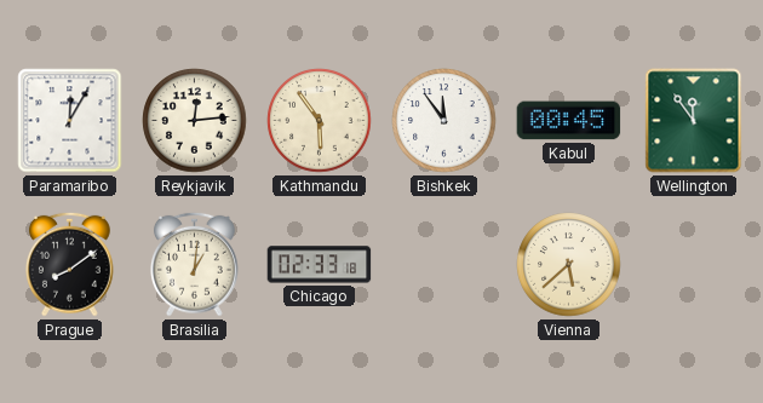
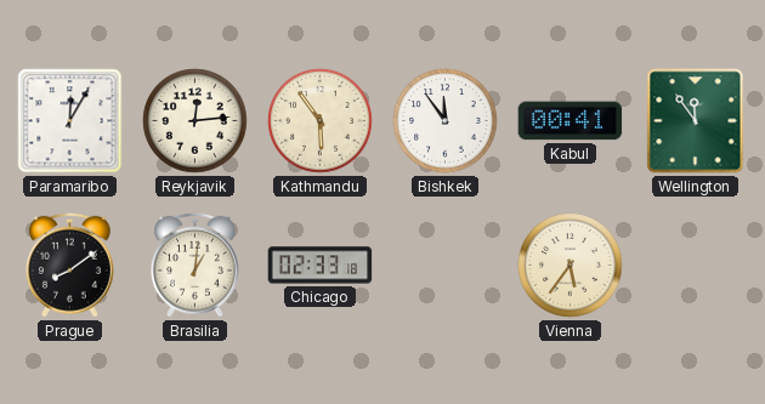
Kabul: 00:45 -> 00:41
Vienna: 5:38 -> 5:36
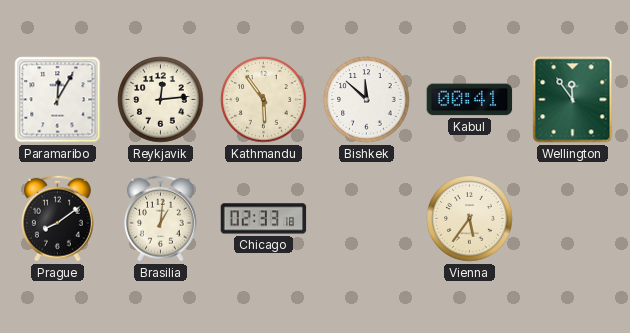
Bishkek: 11:54 -> 11:52
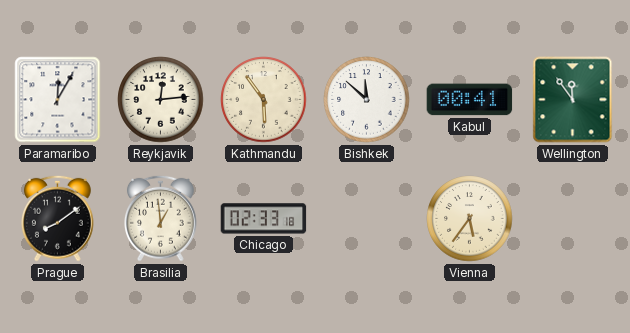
Brasilia: 1:01 -> 12:59
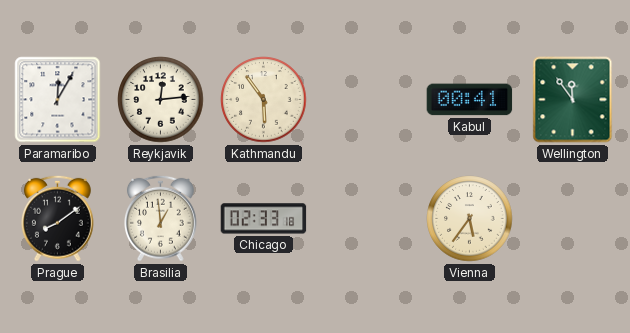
Bishkek: 11:52 -> none
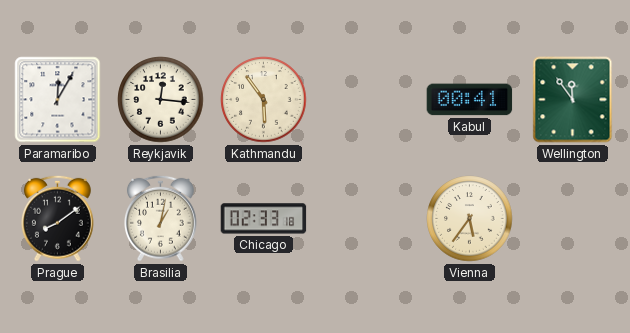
Reykjavik: 12:14 -> 12:16
Brasilia: 12:59 -> 1:02
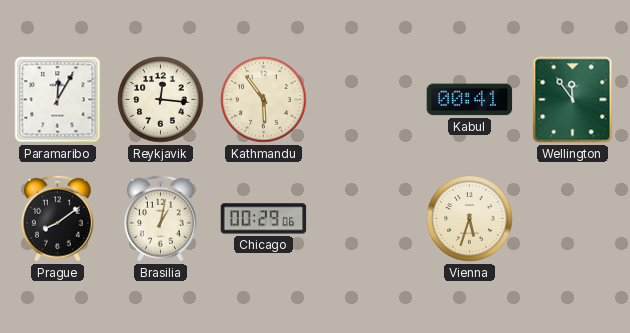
Chicago: 02:33 -> 00:29
Vienna: 5:36 -> 5:33
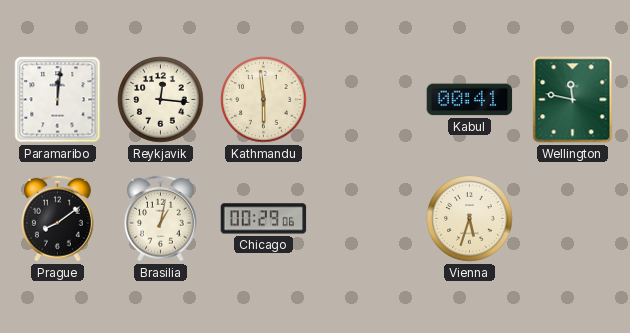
Paramaribo: 12:05 -> 12:01
Kathmandu: 5:54 -> 5:59
Wellington: 11:54 -> 11:47
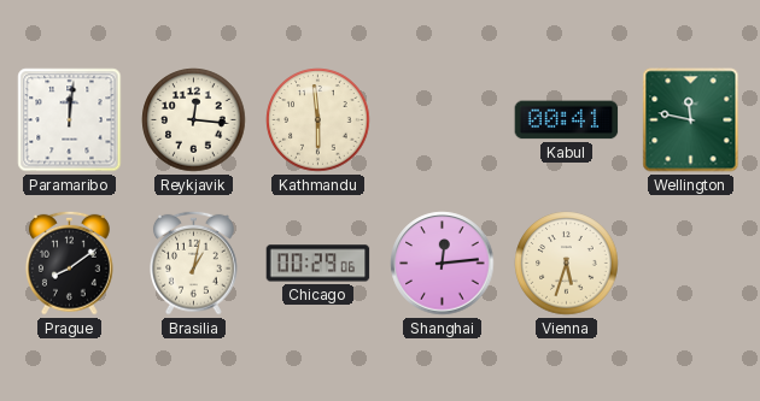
Shanghai: none -> 12:14
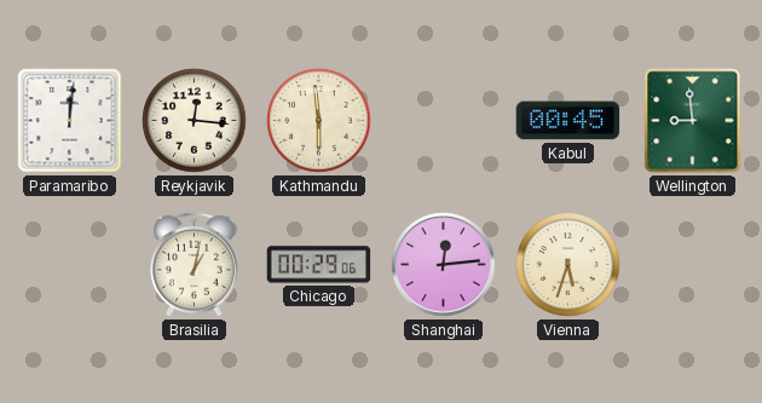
Kabul: 00:41 -> 00:45
Wellington: 11:47 -> 8:59
Prague: 8:09 -> none
